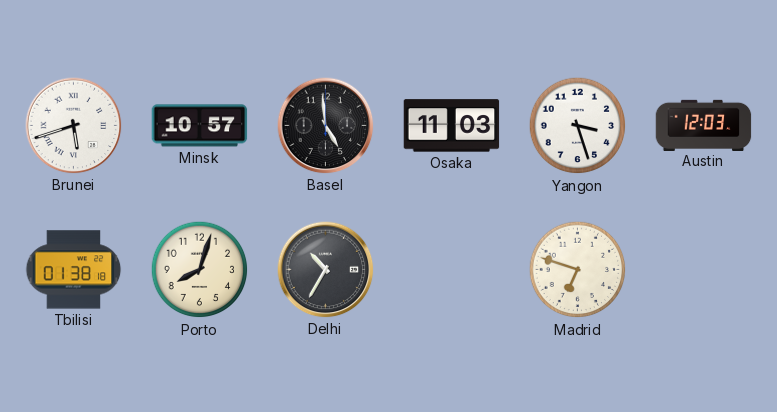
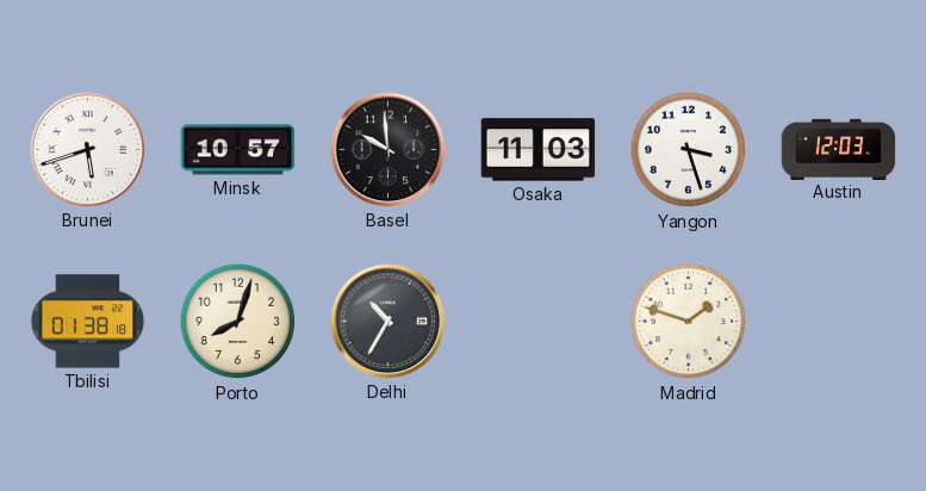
Basel: 4:59 -> 9:59
Madrid: 6:48 -> 1:48
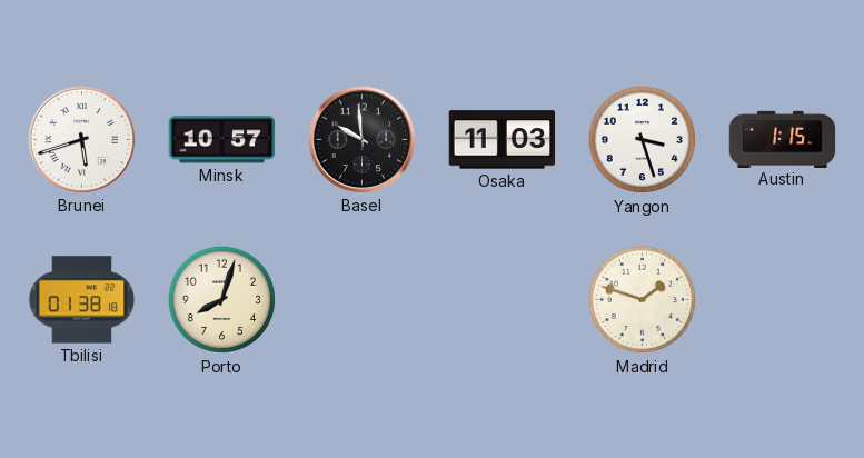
Austin: 12:03 -> 1:15
Delhi: 10:35 -> none
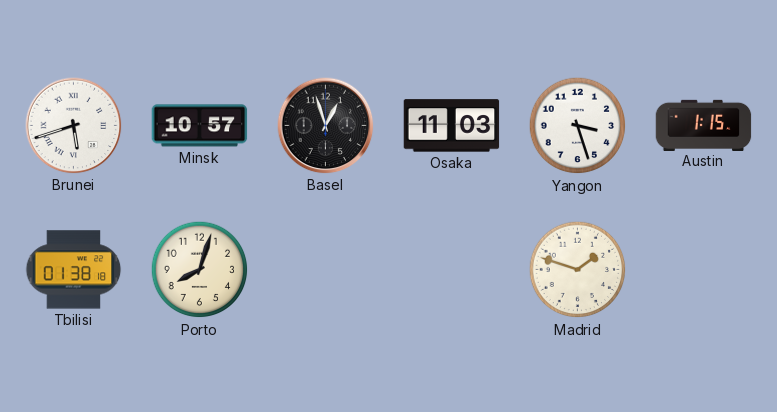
Basel: 9:59 -> 12:57
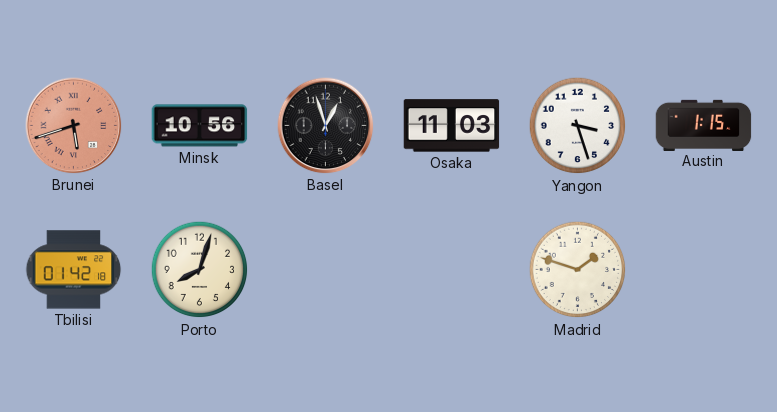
Brunei dial: white -> salmon
Minsk: 10:57 -> 10:56
Tbilisi: 01:38 -> 01:42
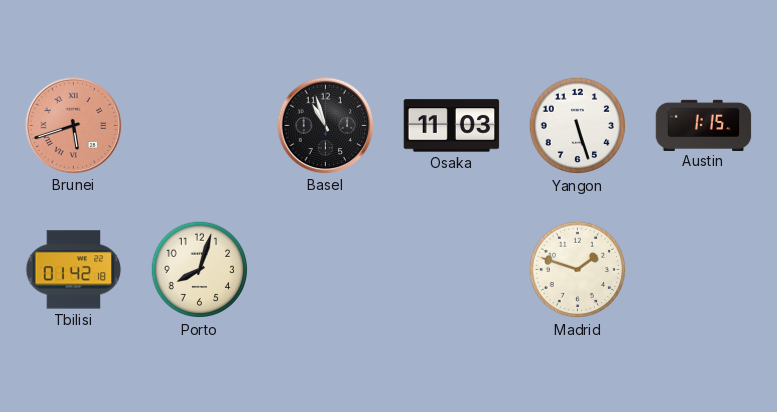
Minsk: 10:56 -> none
Basel: 12:57 -> 10:57
Yangon: 3:27 -> 5:27
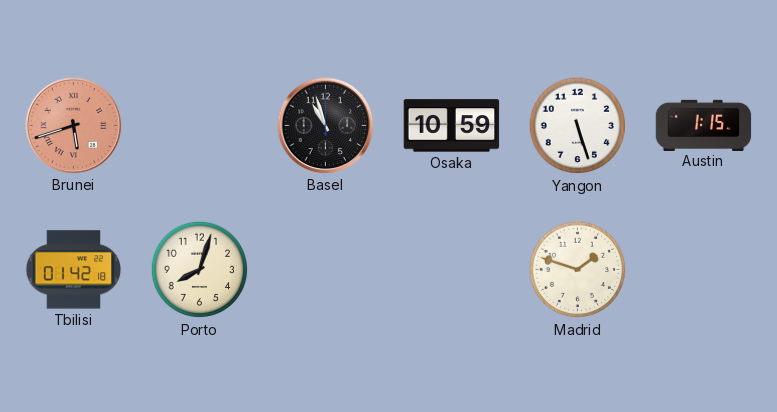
Osaka: 11:03 -> 10:59
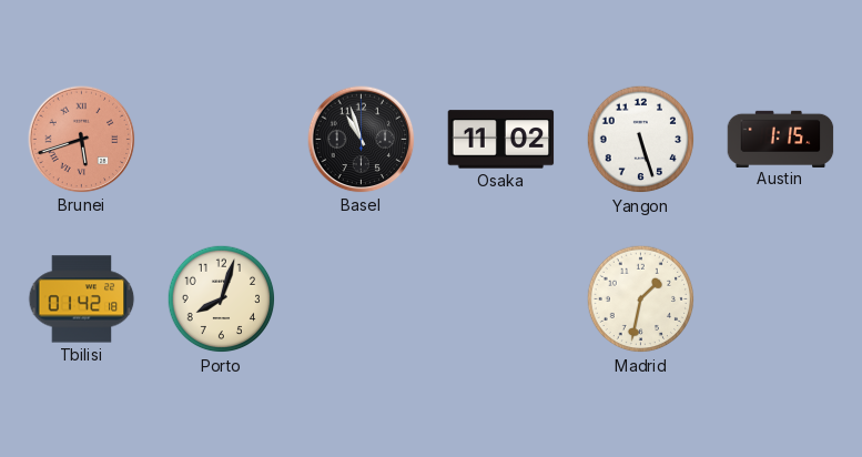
Osaka: 10:59 -> 11:02
Madrid: 1:48 -> 1:32
